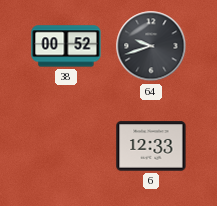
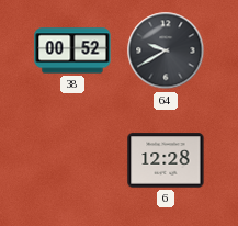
64: 9:42 -> 9:40
6: 12:33 -> 12:28
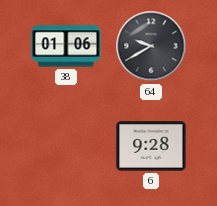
38: 00:52 -> 01:06
6: 12:28 -> 9:28
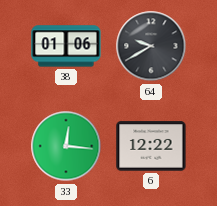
33: none -> 12:16
6: 9:28 -> 12:22
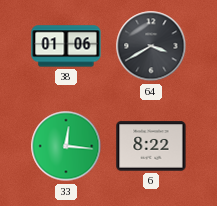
64: 9:40 -> 3:40
6: 12:22 -> 8:22
